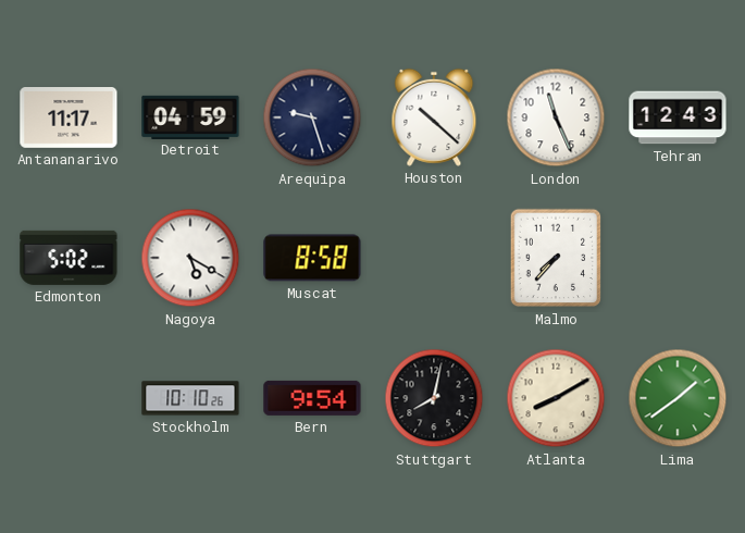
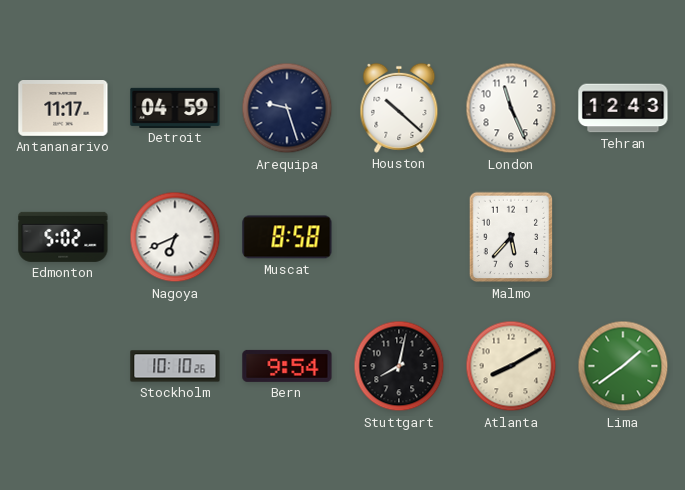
Nagoya: 5:20 -> 6:41
Malmo: 7:37 -> 5:37
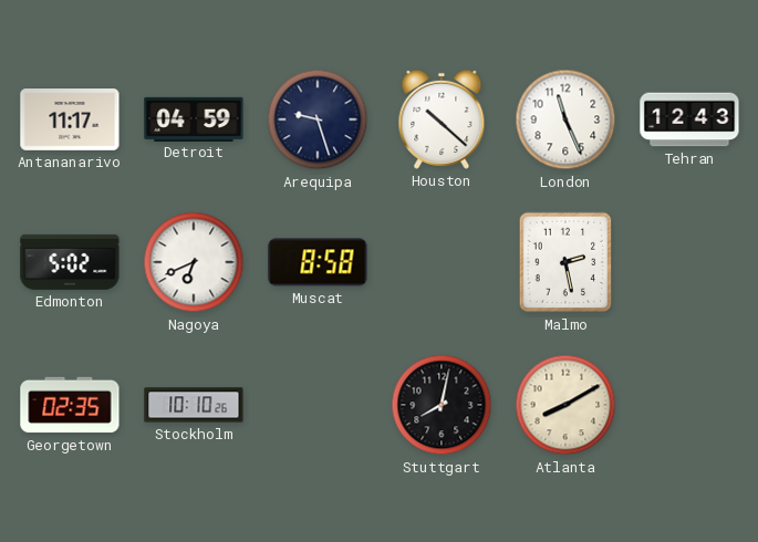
Malmo: 5:37 -> 2:28
Georgetown: none -> 02:35
Bern: 9:54 -> none
Lima: 1:39 -> none
